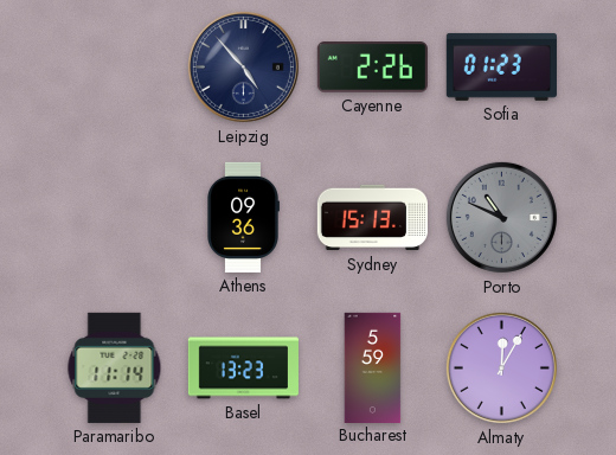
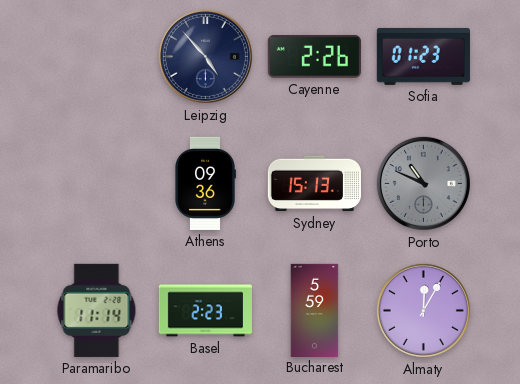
Basel: 13:23 -> 2:23
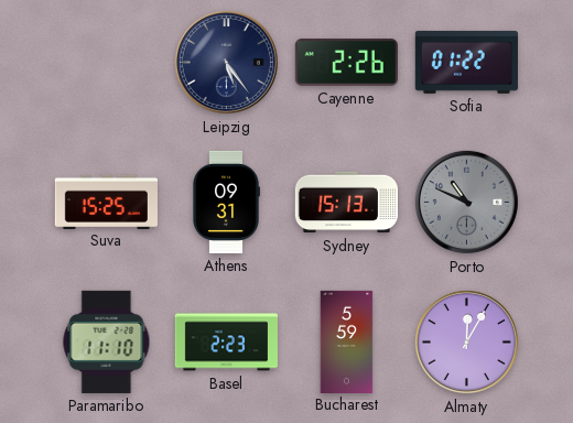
Leipzig: 4:53 -> 5:24
Sofia: 01:23 -> 01:22
Suva: none -> 15:25
Athens: 09:36 -> 09:31
Paramaribo: 11:14 -> 11:10
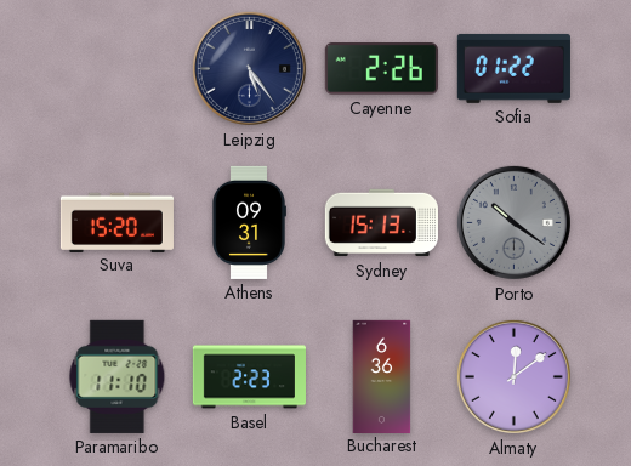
Suva: 15:25 -> 15:20
Porto: 10:49 -> 10:21
Bucharest: 5:59 -> 6:36
Almaty: 12:05 -> 12:09
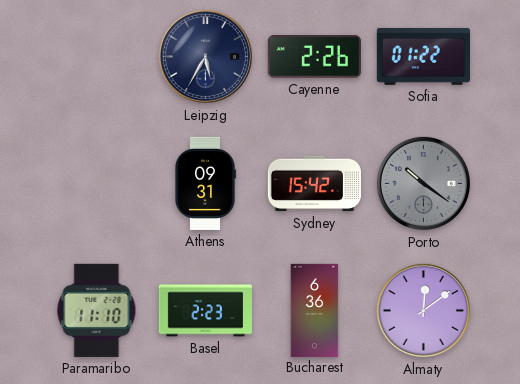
Leipzig: 5:24 -> 5:35
Suva: 15:20 -> none
Sydney: 15:13 -> 15:42
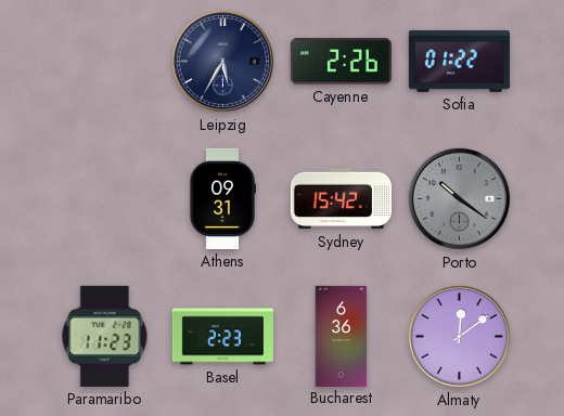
Paramaribo: 11:10 -> 11:23
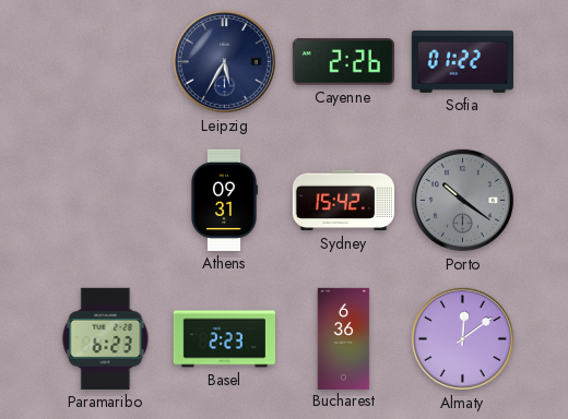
Paramaribo: 11:23 -> 6:23
